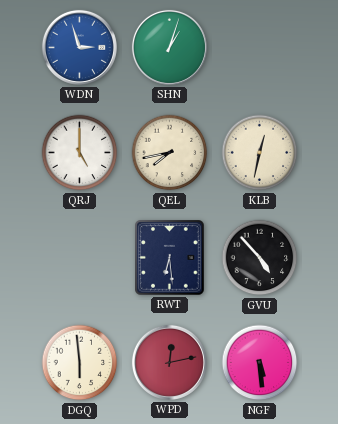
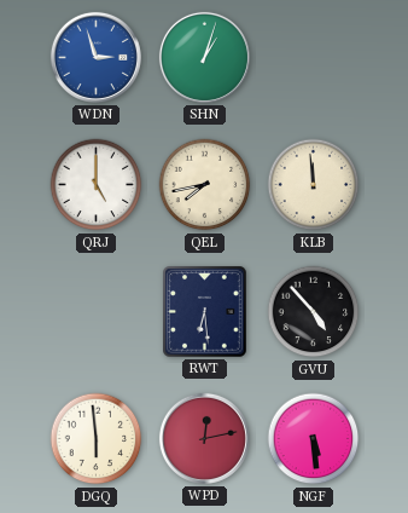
KLB: 12:32 -> 11:59
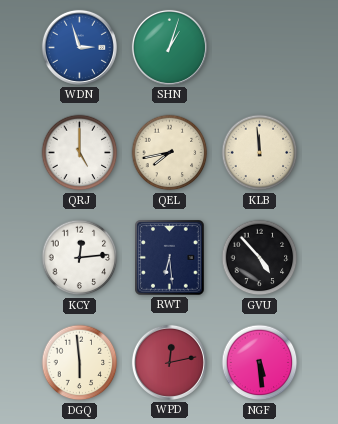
KCY: none -> 12:14
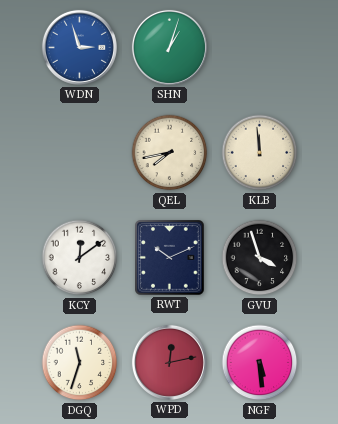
QRJ: 5:00 -> none
KCY: 12:14 -> 12:09
RWT: 6:29 -> 10:11
GVU: 4:53 -> 3:57
DGQ: 5:59 -> 11:33
